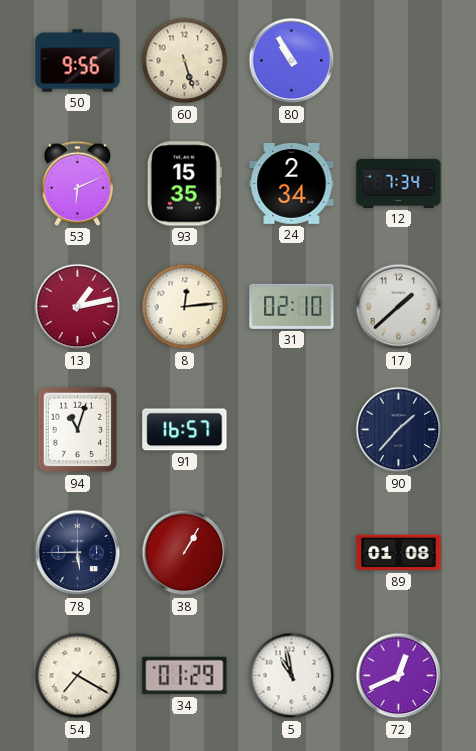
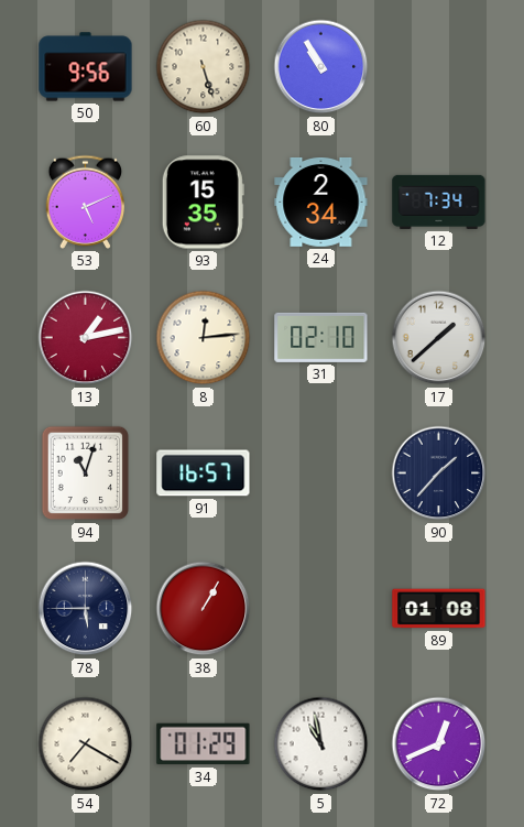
53: 6:11 -> 5:11
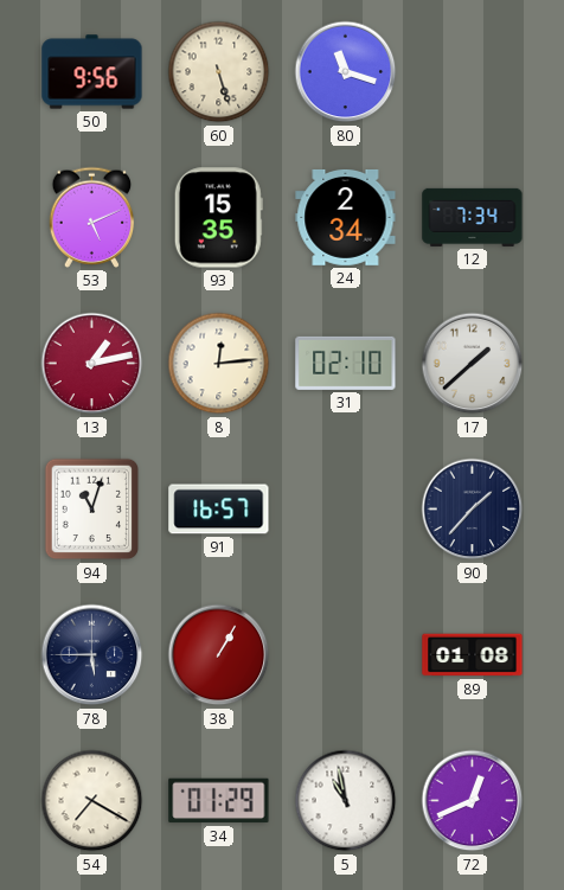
80: 10:55 -> 11:18
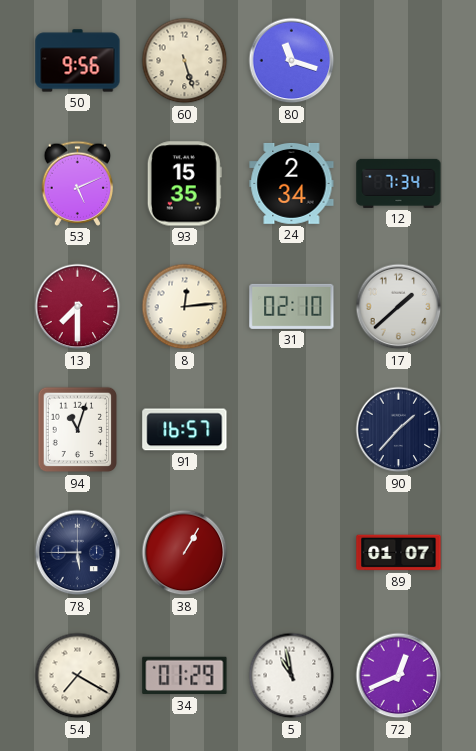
13: 1:13 -> 7:30
89: 01:08 -> 01:07
